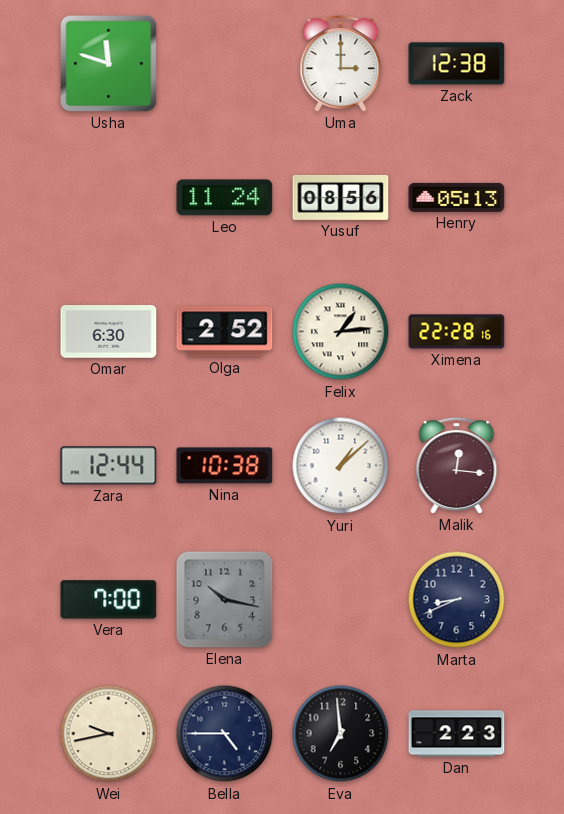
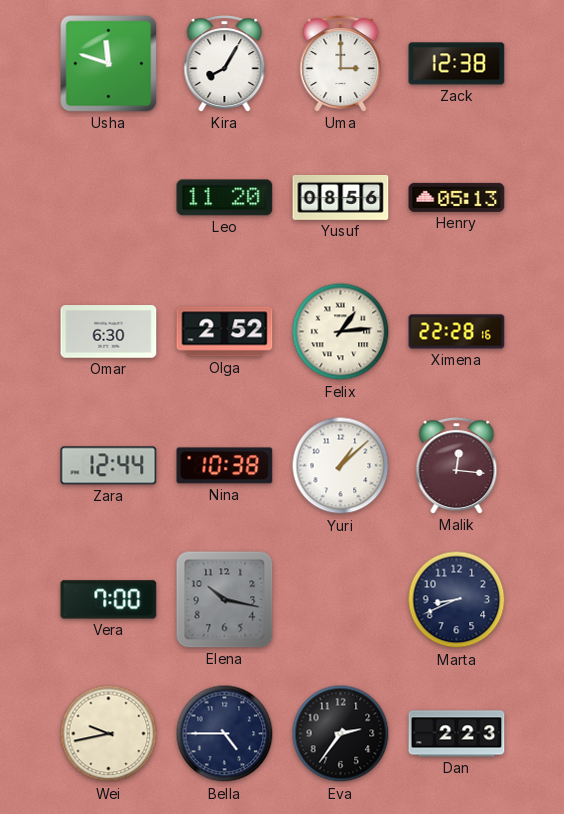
Kira: none -> 8:05
Leo: 11:24 -> 11:20
Eva: 6:59 -> 2:36
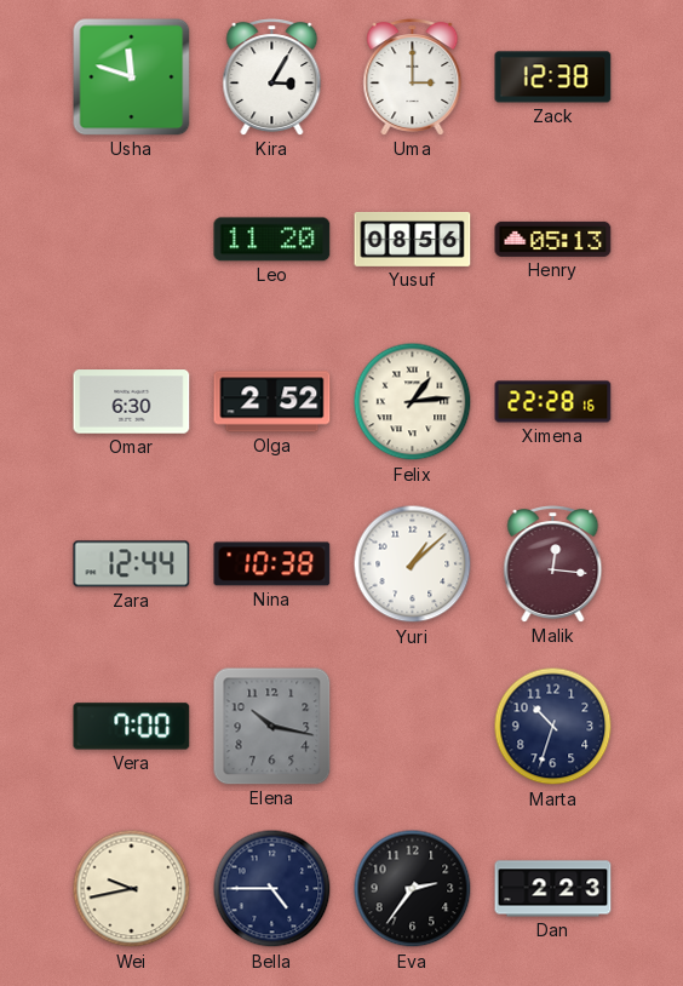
Kira: 8:05 -> 3:05
Marta: 8:41 -> 10:33
